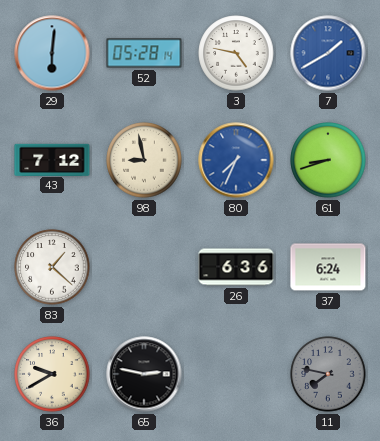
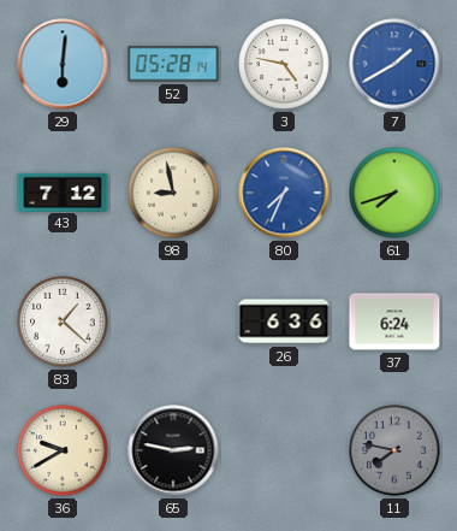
61: 8:42 -> 7:42
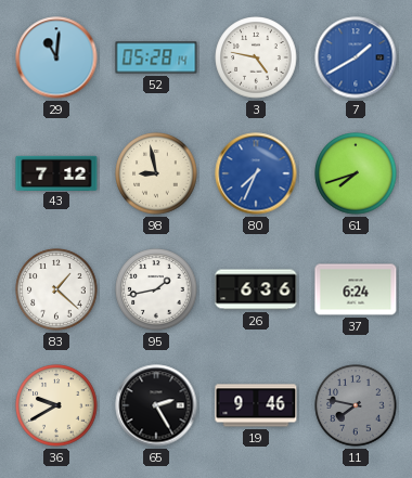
29: 6:01 -> 11:01
95: none -> 1:43
65: 2:47 -> 2:25
19: none -> 9:46
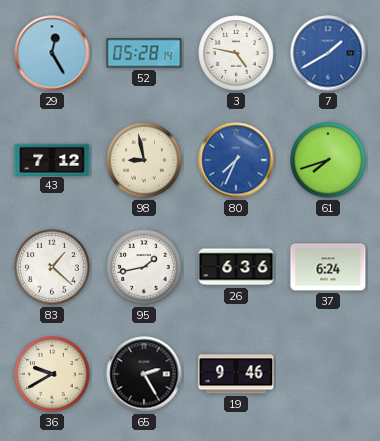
29: 11:01 -> 12:25
11: 7:47 -> none
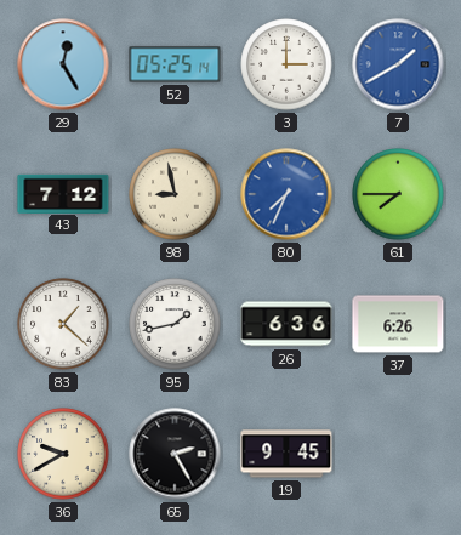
52: 05:28 -> 05:25
3: 4:47 -> 3:00
61: 7:42 -> 7:45
37: 6:24 -> 6:26
19: 9:46 -> 9:45
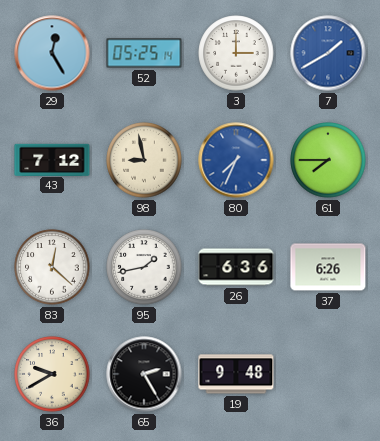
83: 1:22 -> 12:22
19: 9:45 -> 9:48
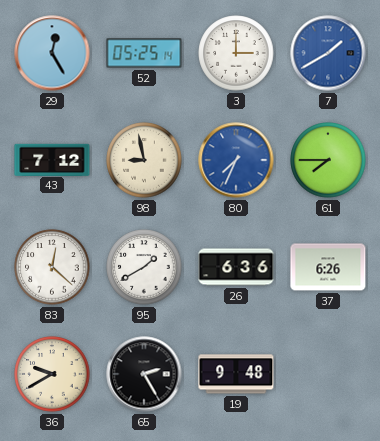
95: 1:43 -> 1:40
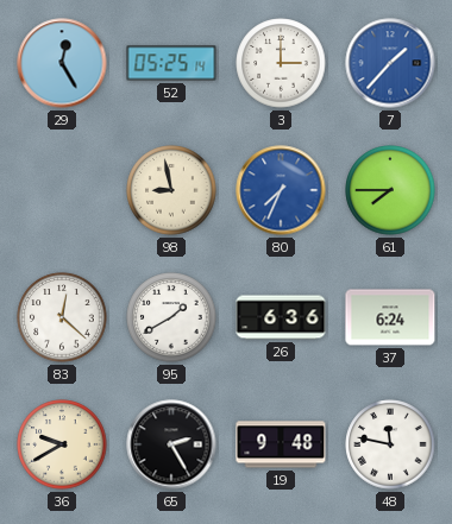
7: 1:40 -> 1:37
43: 7:12 -> none
37: 6:26 -> 6:24
48: none -> 11:47
